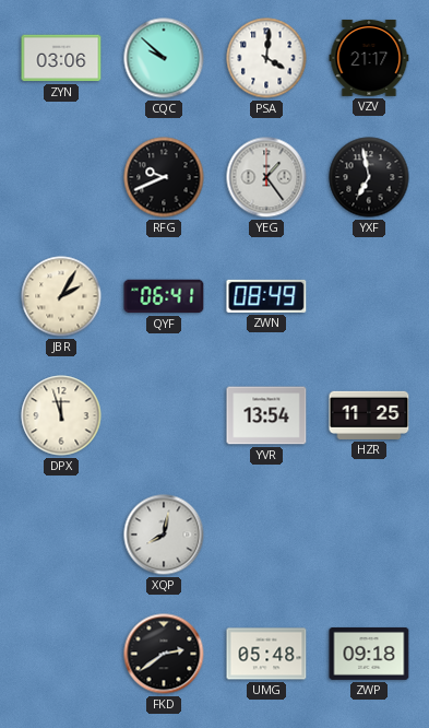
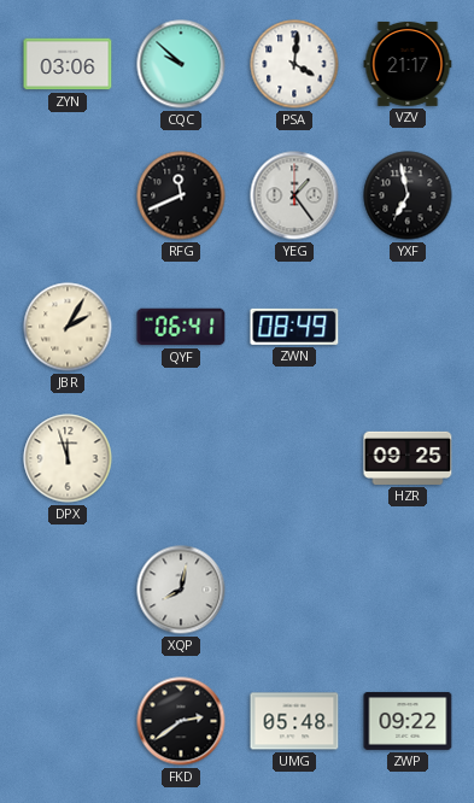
RFG: 9:41 -> 11:41
YVR: 13:54 -> none
HZR: 11:25 -> 09:25
ZWP: 09:18 -> 09:22
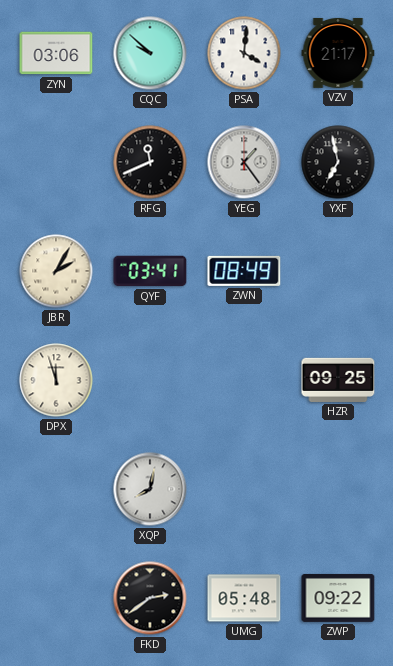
QYF: 06:41 -> 03:41
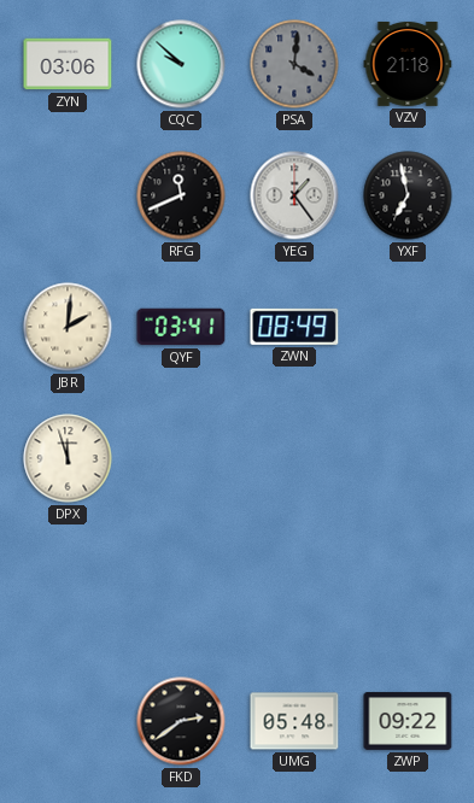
PSA dial: white -> grey
VZV: 21:17 -> 21:18
JBR: 2:05 -> 2:01
HZR: 09:25 -> none
XQP: 8:02 -> none
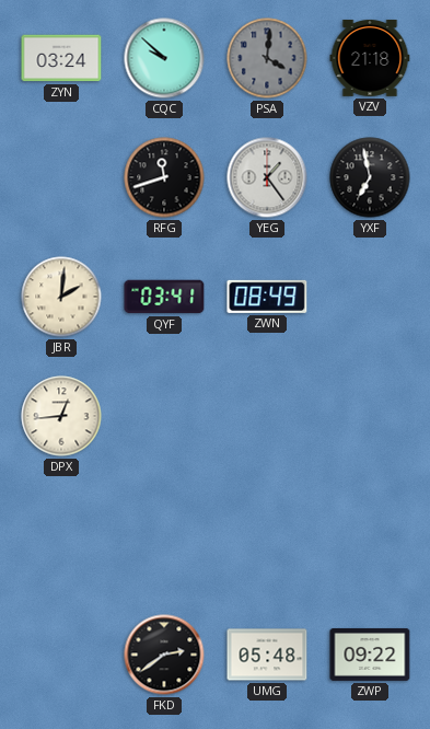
ZYN: 03:06 -> 03:24
RFG: 11:41 -> 11:42
DPX: 11:57 -> 12:44
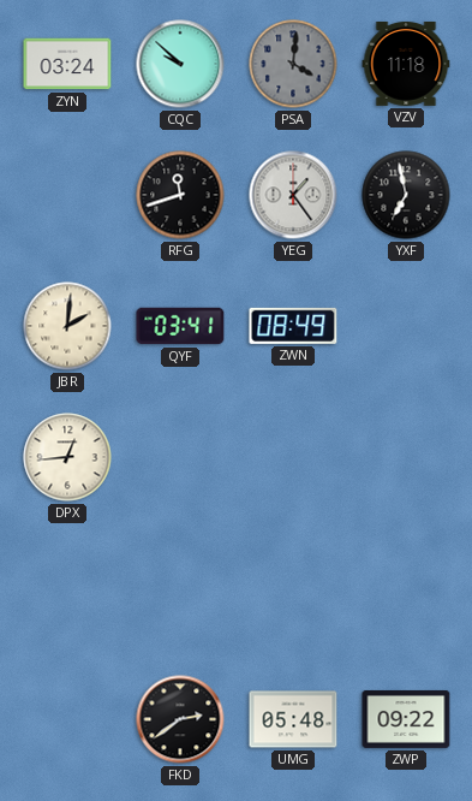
VZV: 21:18 -> 11:18
